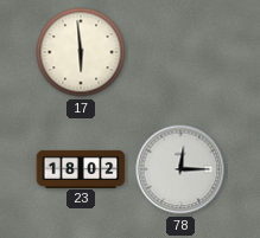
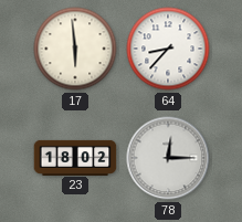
64: none -> 8:37
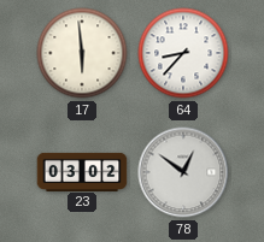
23: 18:02 -> 03:02
78: 12:15 -> 12:51
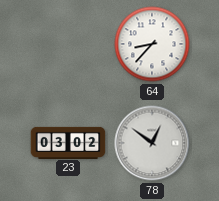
17: 5:59 -> none
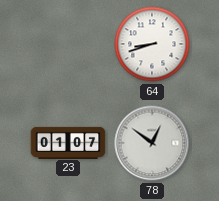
64: 8:37 -> 8:42
23: 03:02 -> 01:07
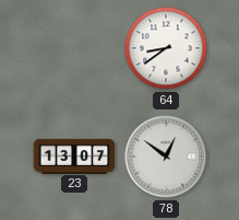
64: 8:42 -> 8:39
23: 01:07 -> 13:07
